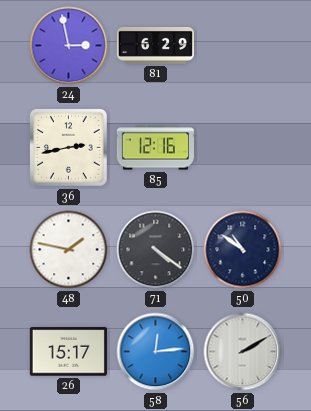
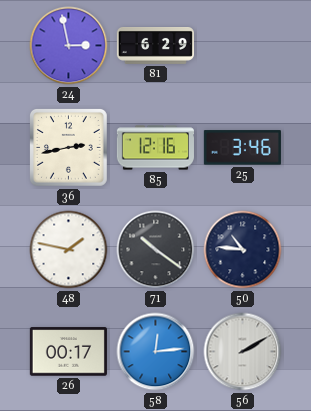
25: none -> 3:46
71: 4:21 -> 10:21
50: 10:51 -> 10:46
26: 15:17 -> 00:17
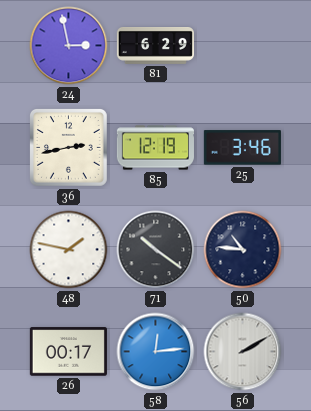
85: 12:16 -> 12:19
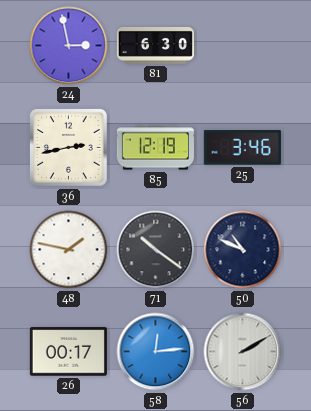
81: 6:29 -> 6:30
50: 10:46 -> 10:49
